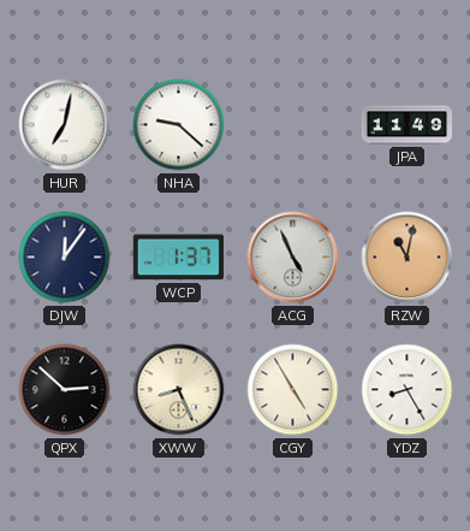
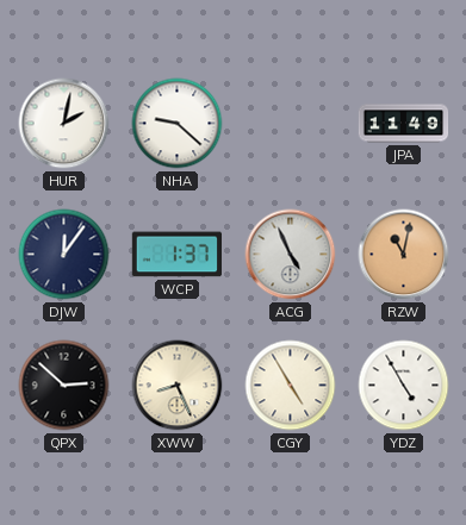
HUR: 7:02 -> 2:02
YDZ: 8:25 -> 4:55
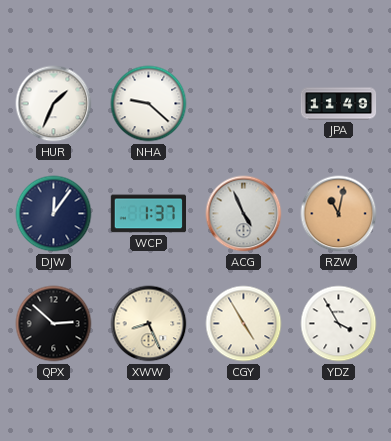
HUR: 2:02 -> 1:34
YDZ: 4:55 -> 3:55
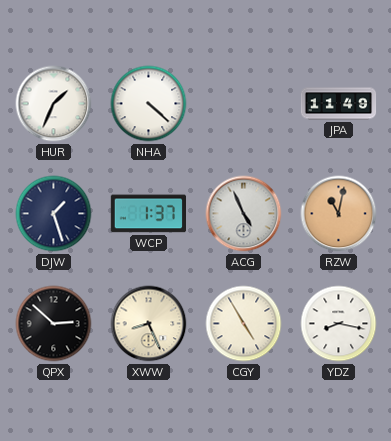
NHA: 9:22 -> 4:22
DJW: 12:06 -> 1:27
YDZ: 3:55 -> 8:17
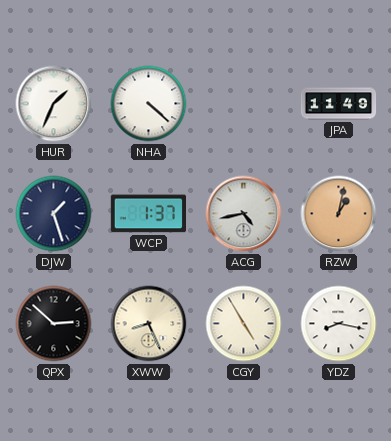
ACG: 4:56 -> 4:43
RZW: 11:02 -> 1:02
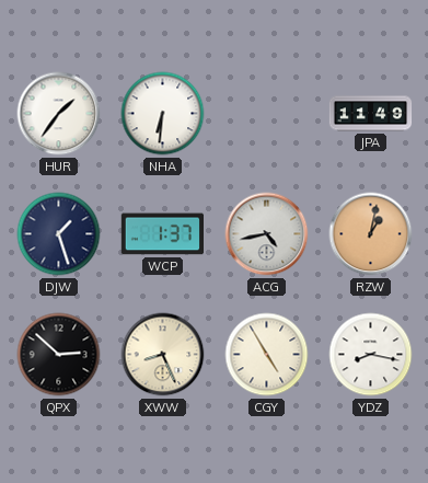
HUR: 1:34 -> 1:36
NHA: 4:22 -> 6:31
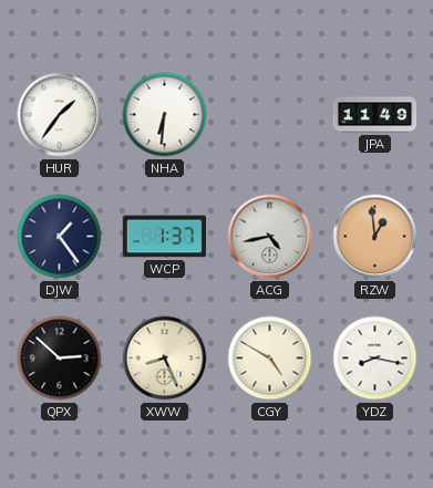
DJW: 1:27 -> 1:24
RZW: 1:02 -> 12:59
CGY: 4:55 -> 4:50
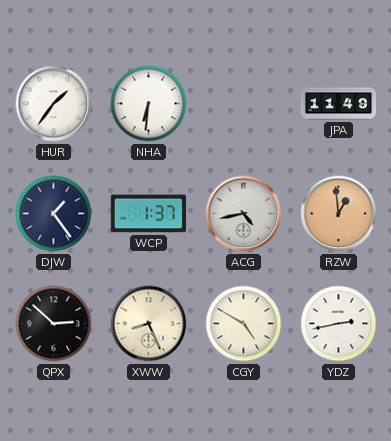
YDZ: 8:17 -> 2:43
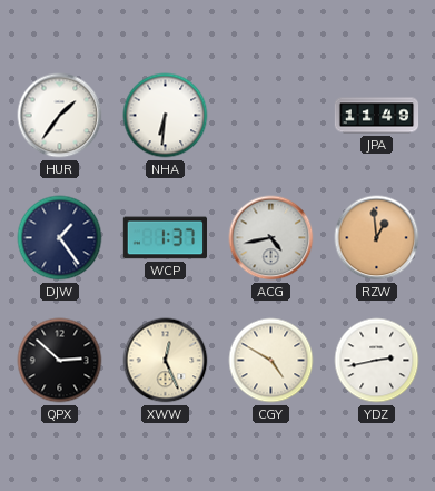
XWW: 8:26 -> 12:26
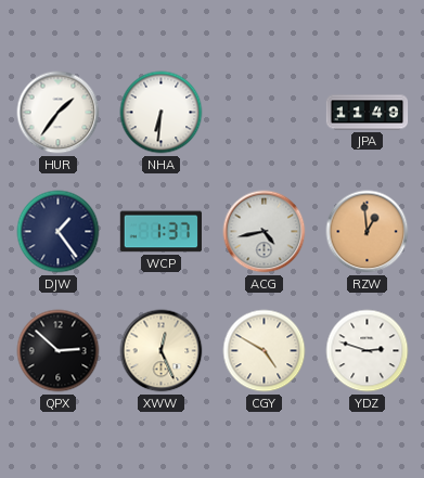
YDZ: 2:43 -> 2:48
